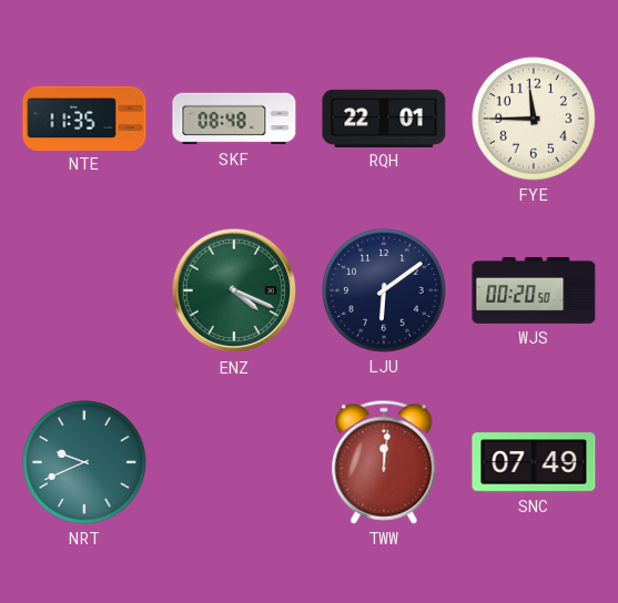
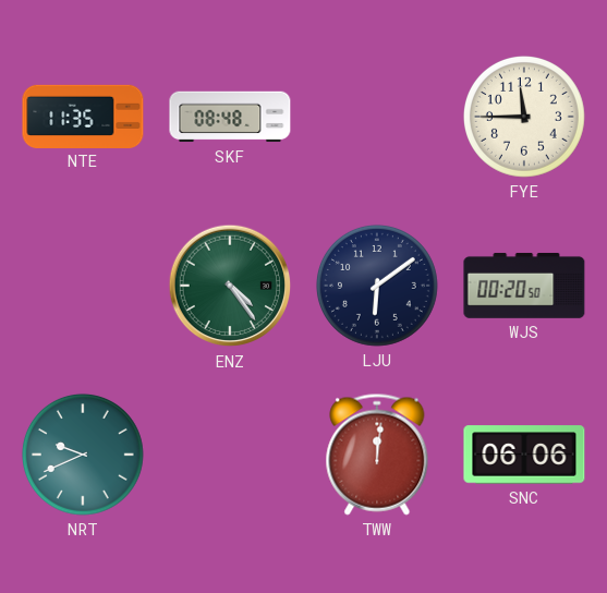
RQH: 22:01 -> none
ENZ: 4:19 -> 4:24
SNC: 07:49 -> 06:06
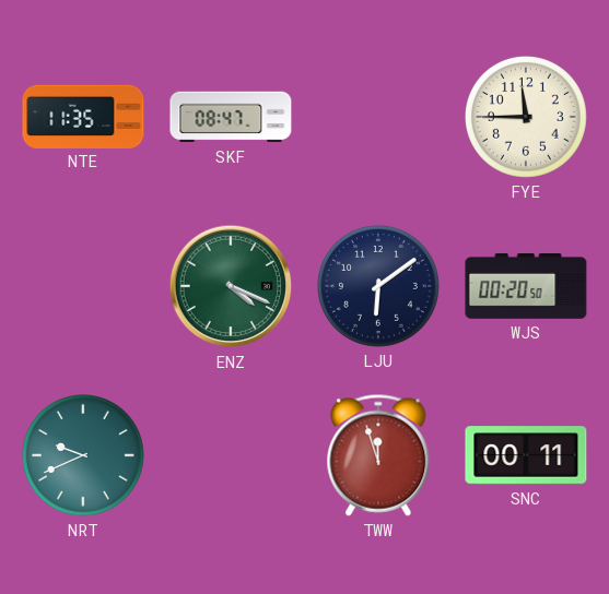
SKF: 08:48 -> 08:47
ENZ: 4:24 -> 4:19
TWW: 12:01 -> 11:57
SNC: 06:06 -> 00:11
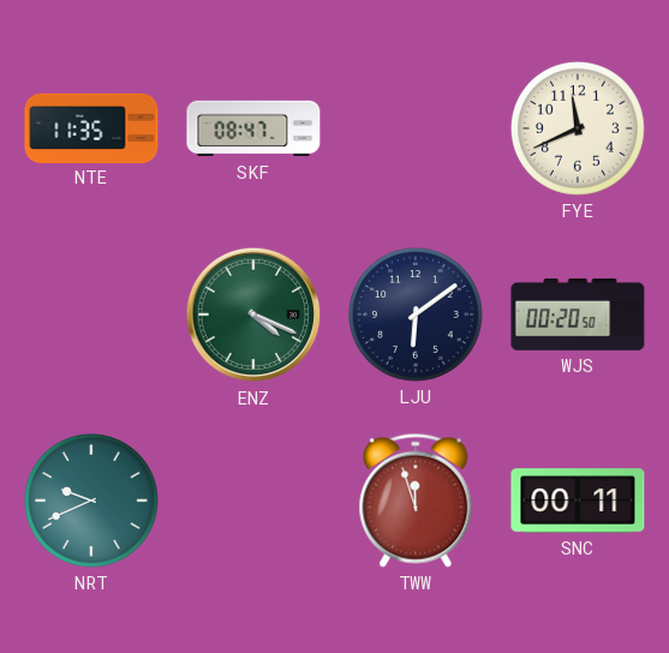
FYE: 11:45 -> 11:41
